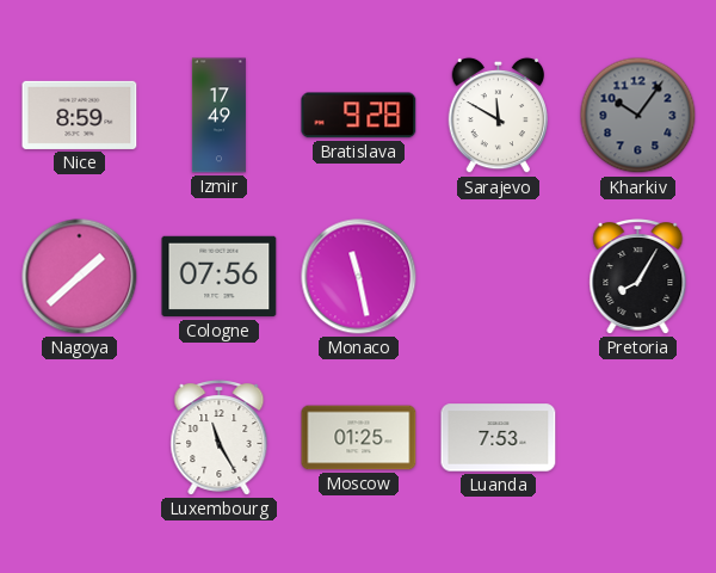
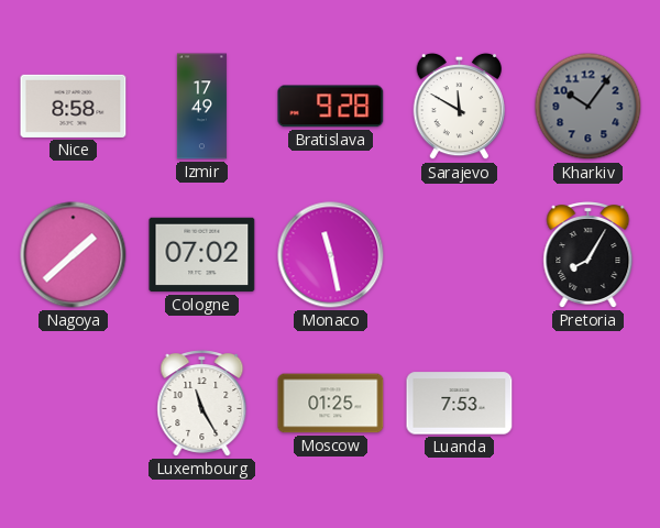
Nice: 8:59 -> 8:58
Cologne: 07:56 -> 07:02
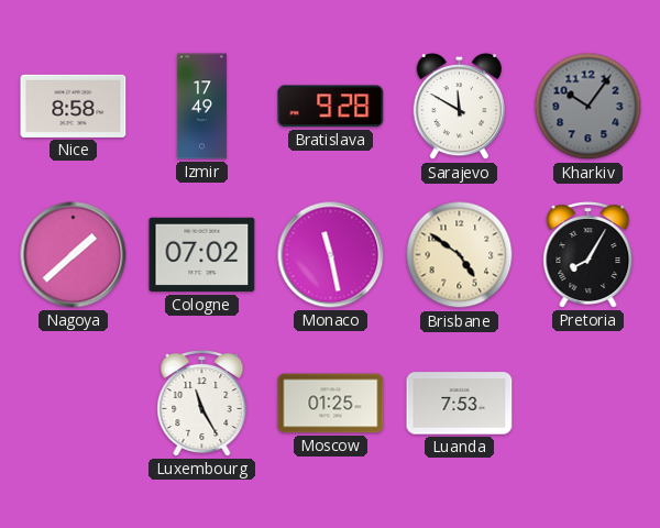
Brisbane: none -> 4:51
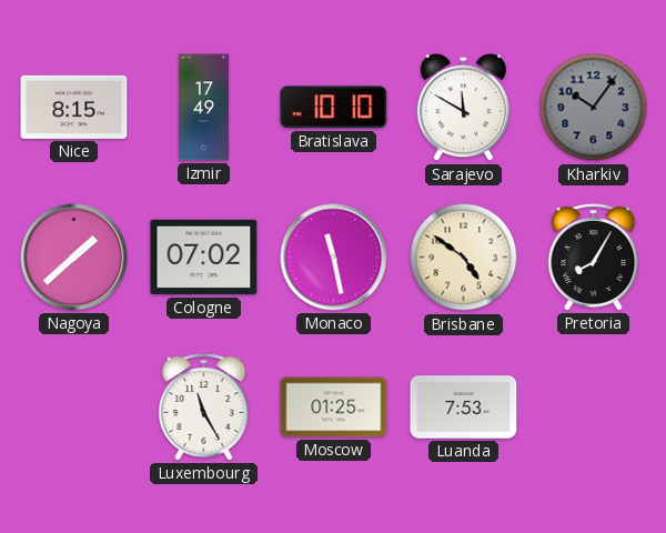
Nice: 8:58 -> 8:15
Bratislava: 9:28 -> 10:10
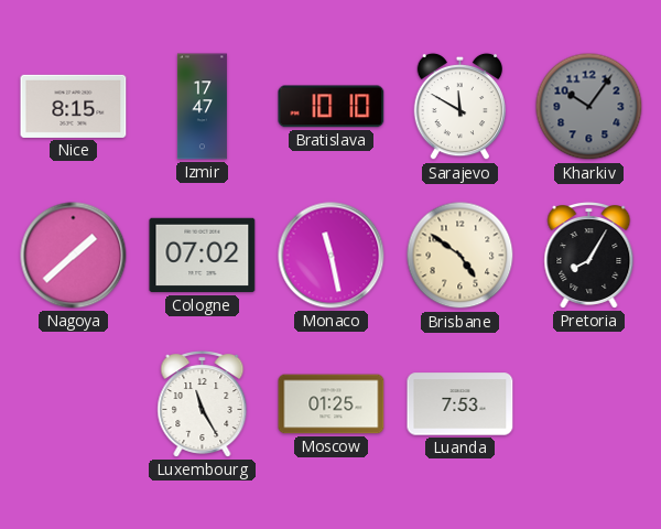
Izmir: 17:49 -> 17:47
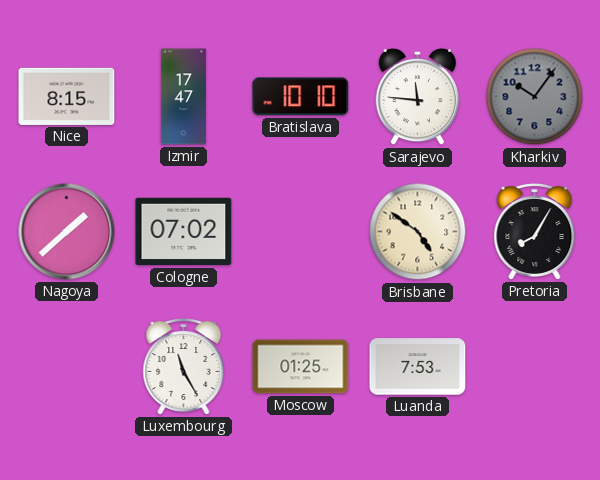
Sarajevo: 11:50 -> 11:46
Monaco: 11:28 -> none
